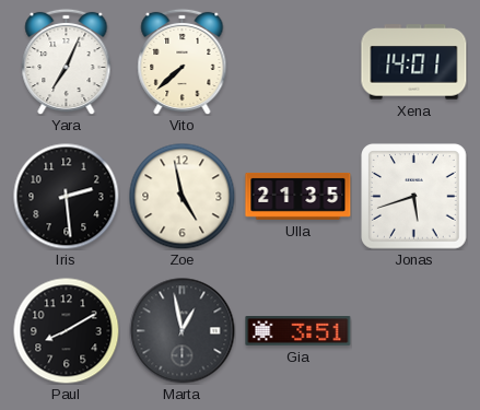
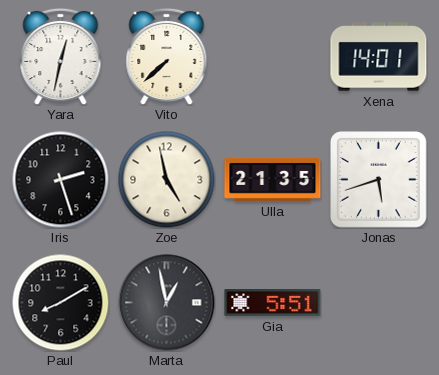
Yara: 7:04 -> 12:32
Iris: 2:29 -> 2:27
Gia: 3:51 -> 5:51
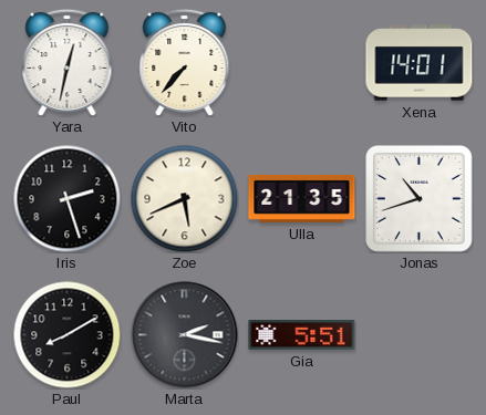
Vito: 7:38 -> 7:37
Zoe: 4:58 -> 5:41
Jonas: 5:42 -> 10:42
Marta: 12:58 -> 2:17
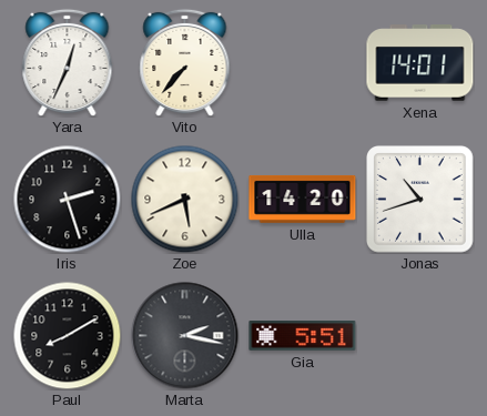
Yara: 12:32 -> 12:34
Ulla: 21:35 -> 14:20
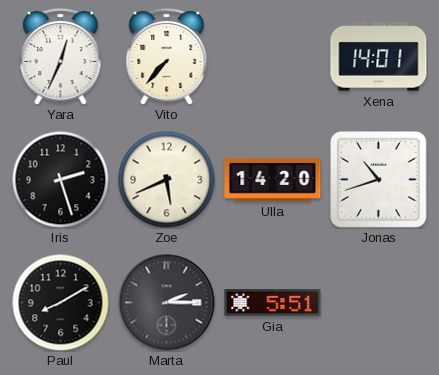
Marta: 2:17 -> 2:15
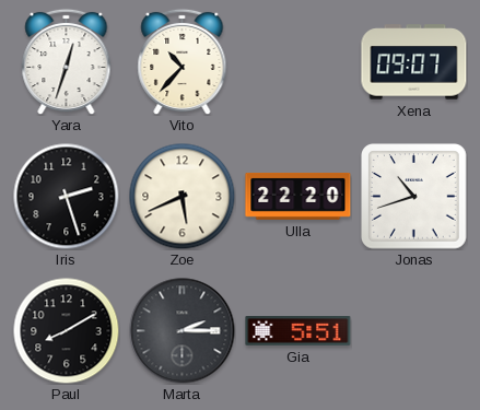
Yara: 12:34 -> 12:33
Vito: 7:37 -> 10:37
Xena: 14:01 -> 09:07
Ulla: 14:20 -> 22:20
